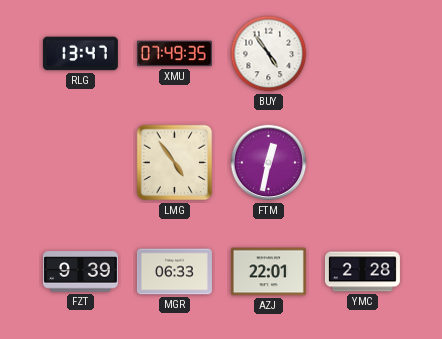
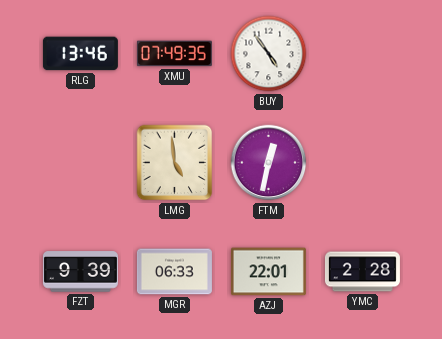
RLG: 13:47 -> 13:46
LMG: 4:54 -> 4:59
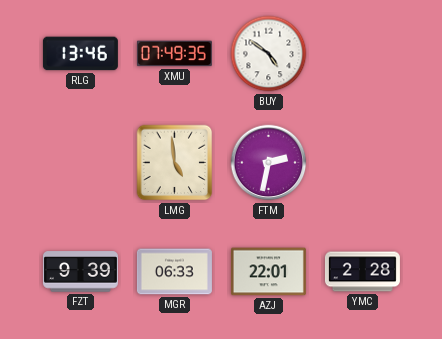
BUY: 4:54 -> 4:51
FTM: 12:32 -> 2:32
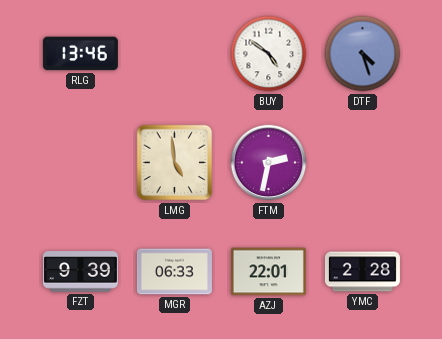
XMU: 07:49 -> none
DTF: none -> 4:27
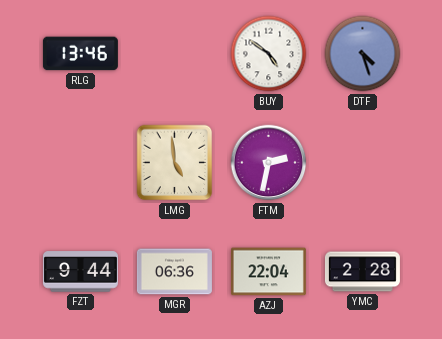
FZT: 9:39 -> 9:44
MGR: 06:33 -> 06:36
AZJ: 22:01 -> 22:04
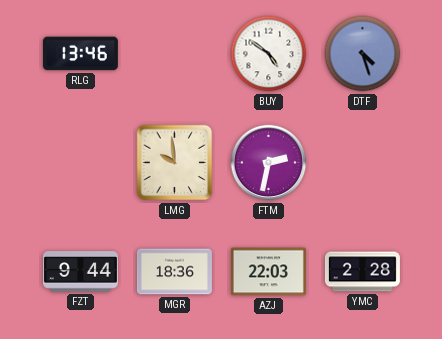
LMG: 4:59 -> 9:59
MGR: 06:36 -> 18:36
AZJ: 22:04 -> 22:03
